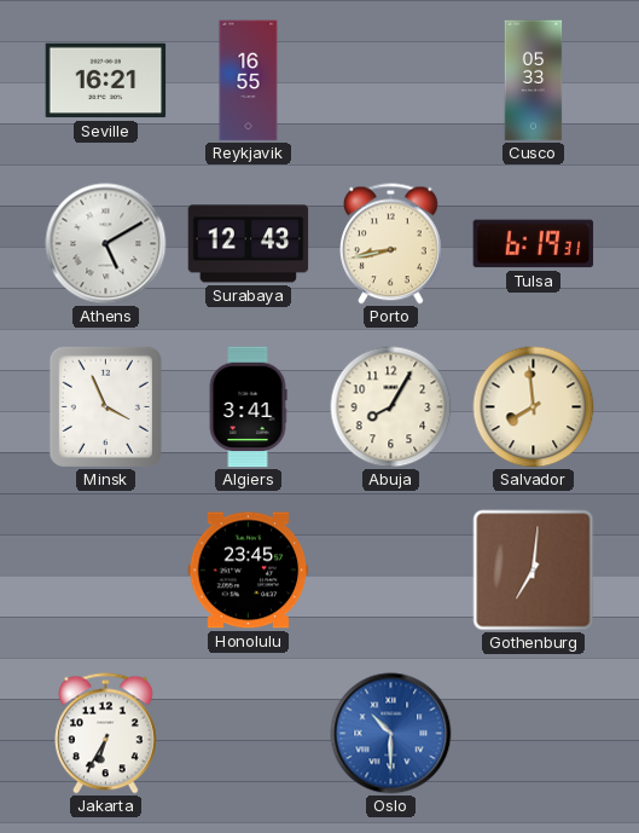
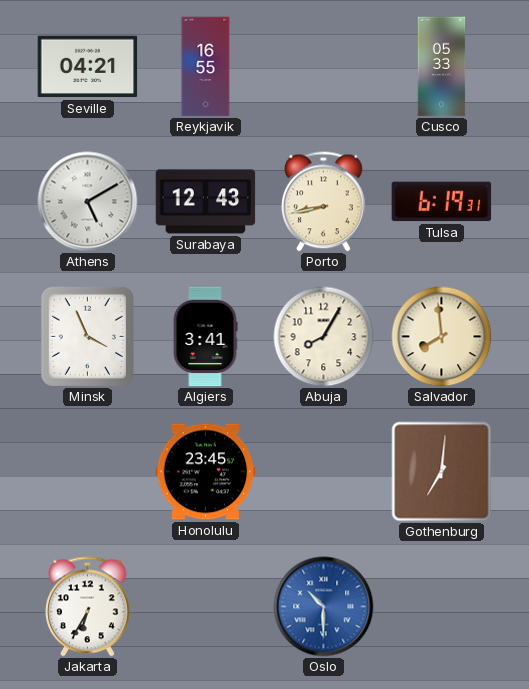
Seville: 16:21 -> 04:21
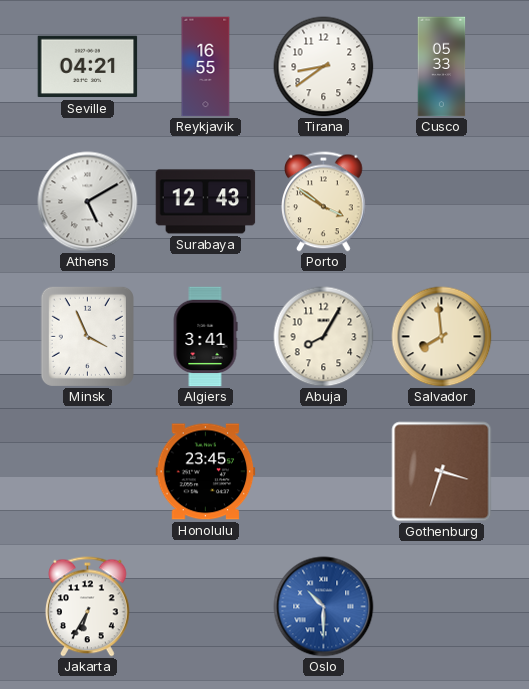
Tirana: none -> 8:39
Porto: 8:43 -> 3:51
Tulsa: 6:19 -> none
Gothenburg: 7:01 -> 3:33
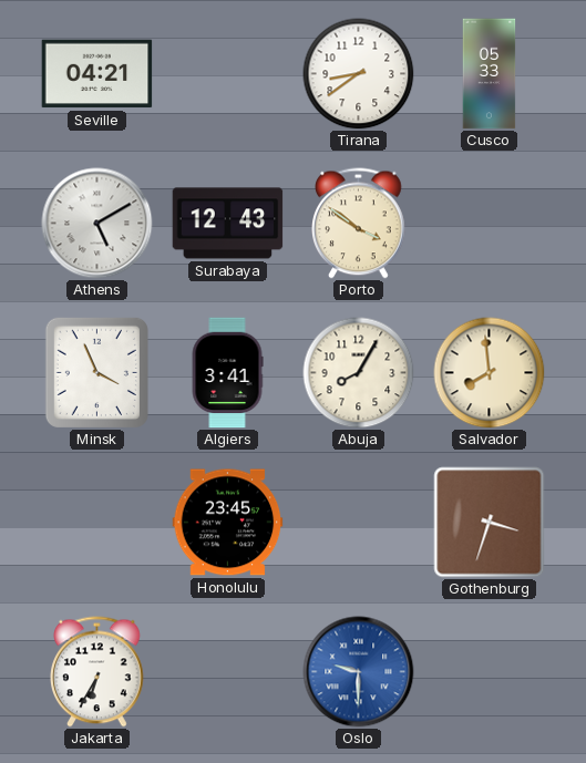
Reykjavik: 16:55 -> none
Oslo: 10:30 -> 9:30
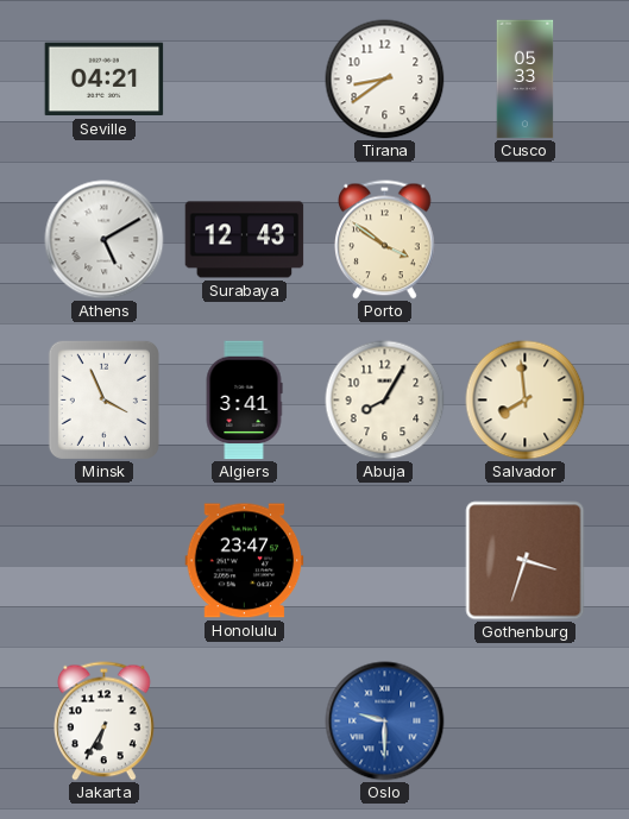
Honolulu: 23:45 -> 23:47
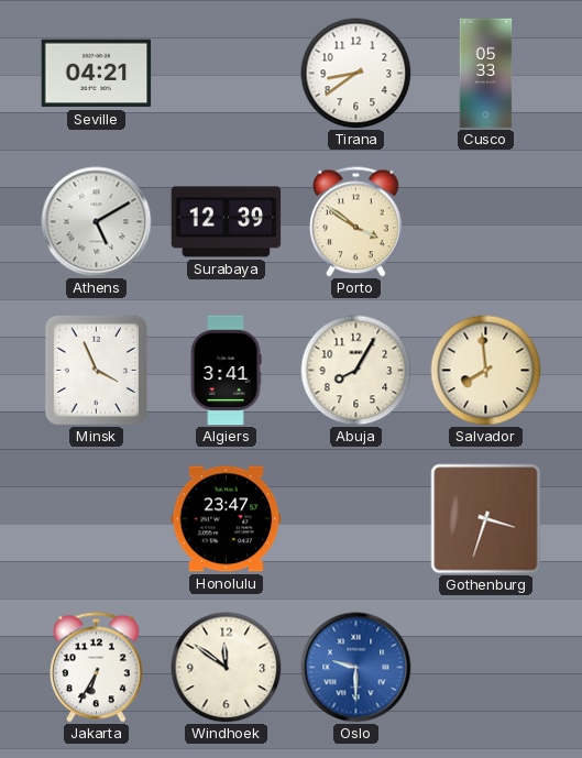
Surabaya: 12:43 -> 12:39
Windhoek: none -> 11:51
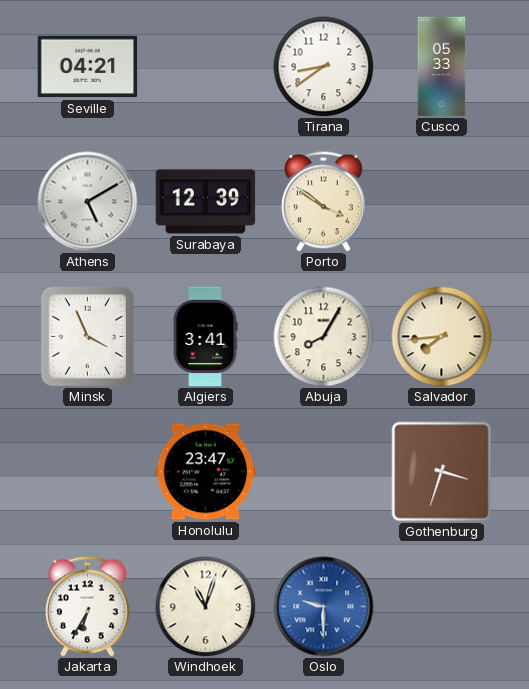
Salvador: 7:59 -> 7:44
Windhoek: 11:51 -> 11:03
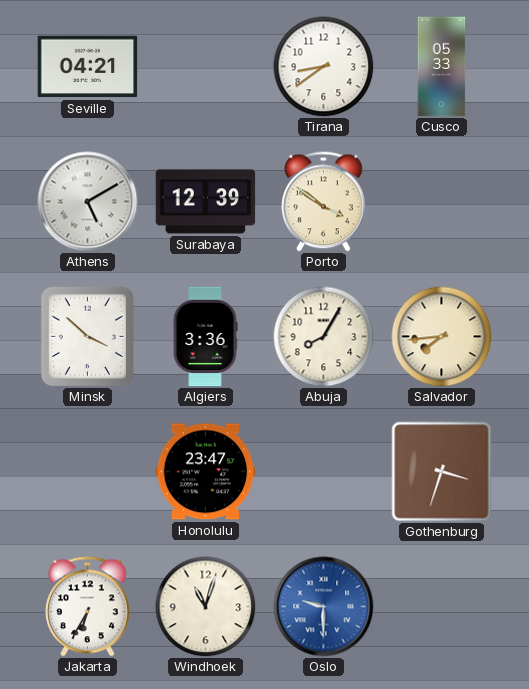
Minsk: 3:56 -> 3:52
Algiers: 3:41 -> 3:36
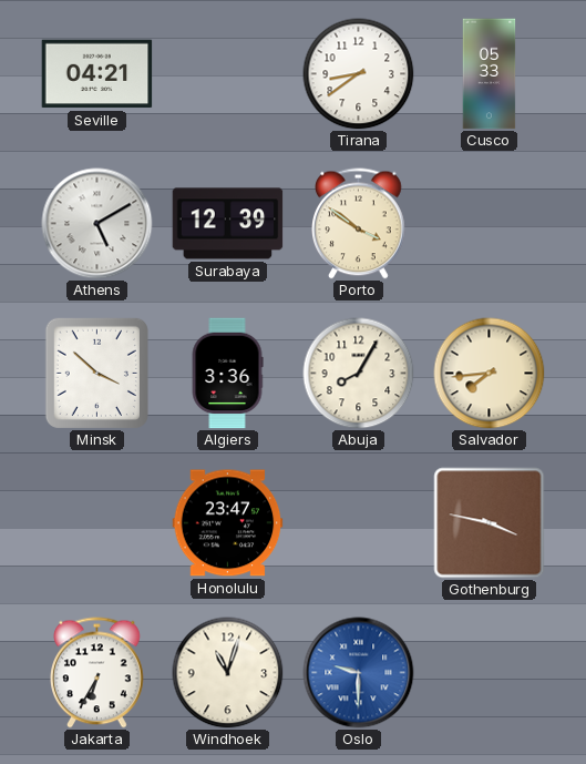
Gothenburg: 3:33 -> 3:47
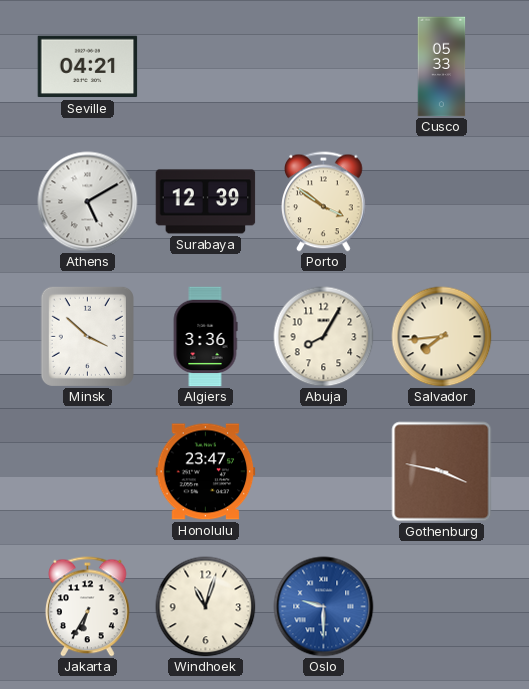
Tirana: 8:39 -> none
